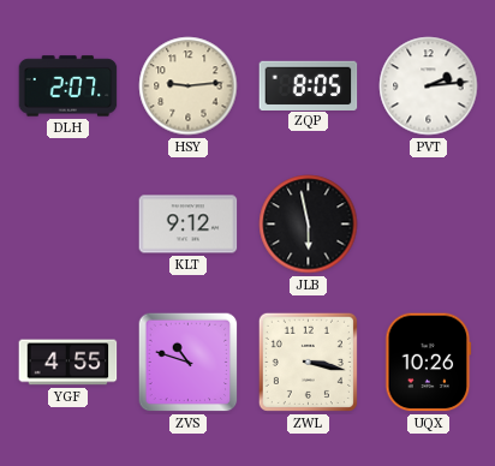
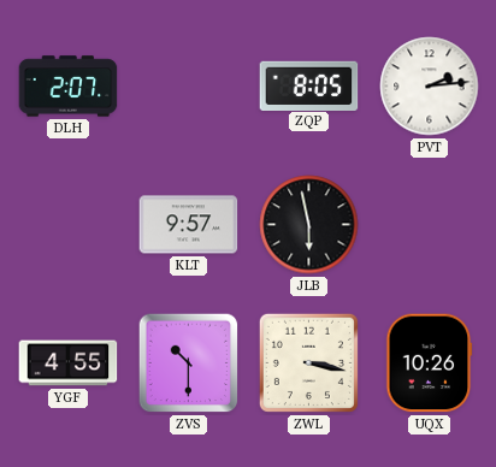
HSY: 9:14 -> none
KLT: 9:12 -> 9:57
ZVS: 10:48 -> 10:30
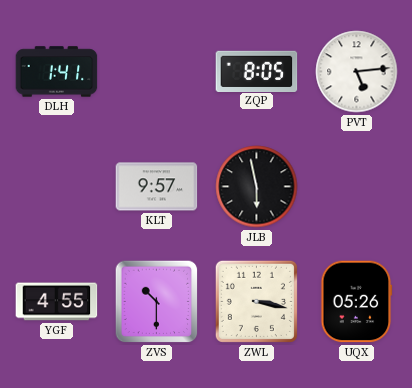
DLH: 2:07 -> 1:41
PVT: 2:14 -> 5:14
UQX: 10:26 -> 05:26
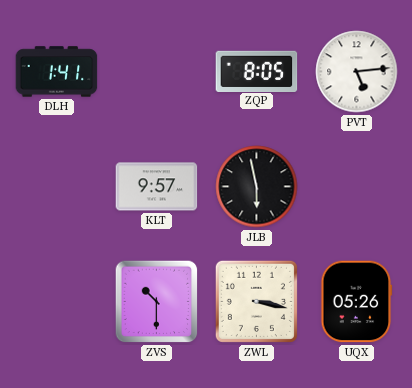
YGF: 4:55 -> none
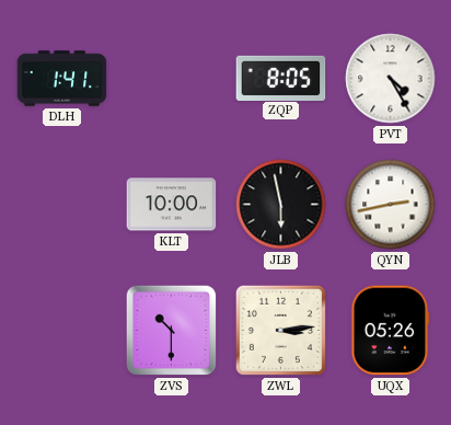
PVT: 5:14 -> 4:25
KLT: 9:57 -> 10:00
QYN: none -> 2:43
ZWL: 3:17 -> 3:14
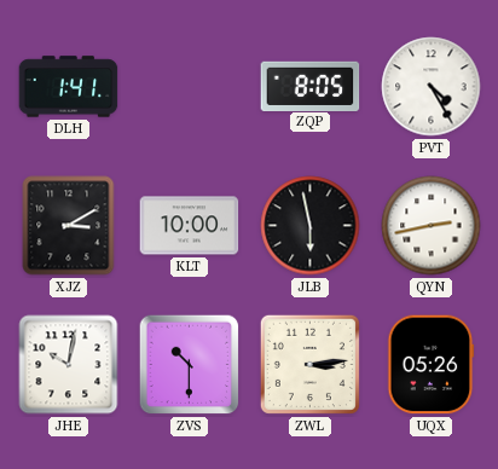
XJZ: none -> 3:10
JHE: none -> 10:02
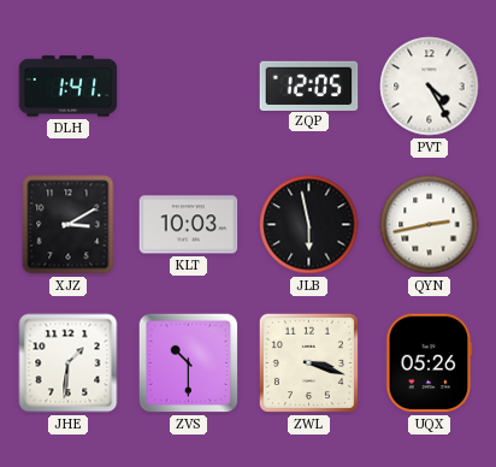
ZQP: 8:05 -> 12:05
KLT: 10:00 -> 10:03
JHE: 10:02 -> 1:31
ZWL: 3:14 -> 3:18
